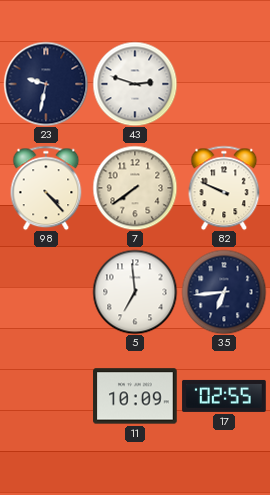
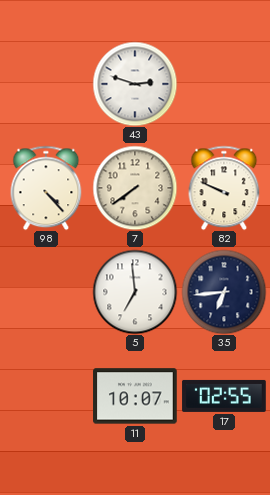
23: 9:32 -> none
11: 10:09 -> 10:07
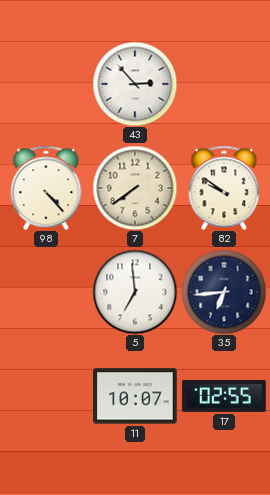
43: 2:48 -> 2:53
82: 9:49 -> 9:51
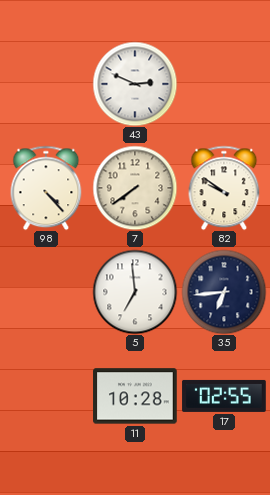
43: 2:53 -> 2:49
11: 10:07 -> 10:28
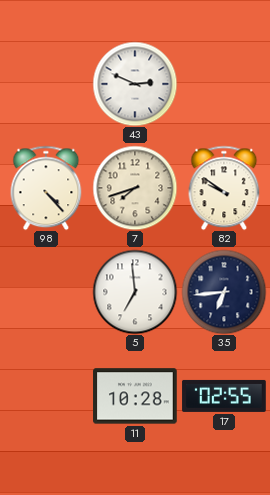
7: 7:39 -> 7:42
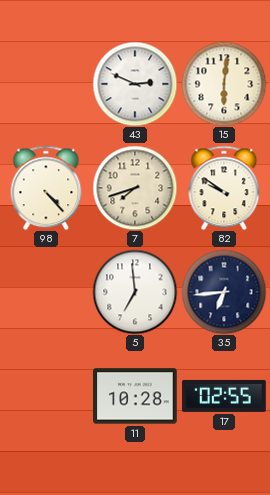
15: none -> 6:01
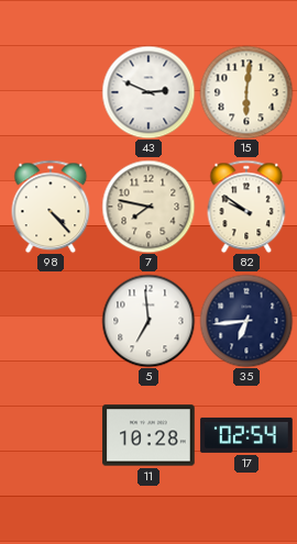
7: 7:42 -> 7:47
17: 02:55 -> 02:54
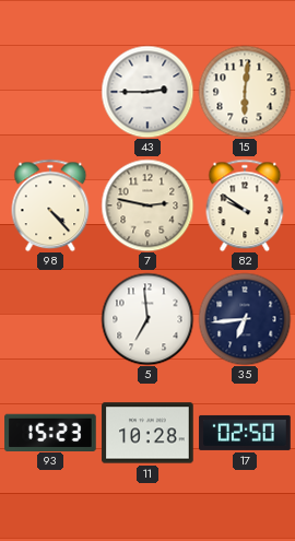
43: 2:49 -> 2:45
7: 7:47 -> 2:47
93: none -> 15:23
17: 02:54 -> 02:50
